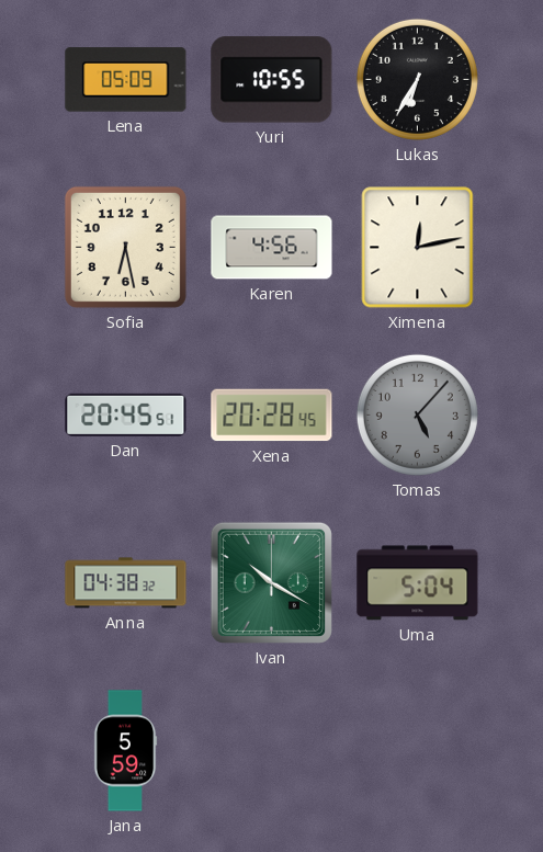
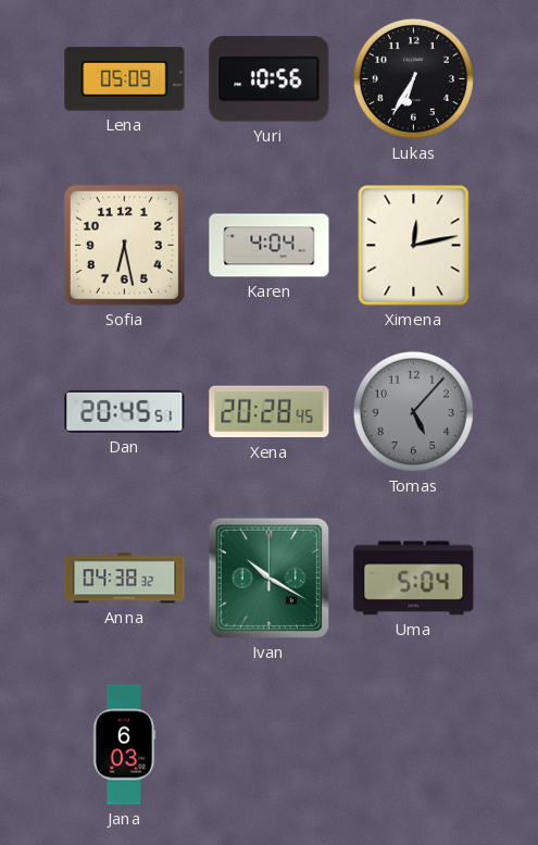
Yuri: 10:55 -> 10:56
Karen: 4:56 -> 4:04
Jana: 5:59 -> 6:03
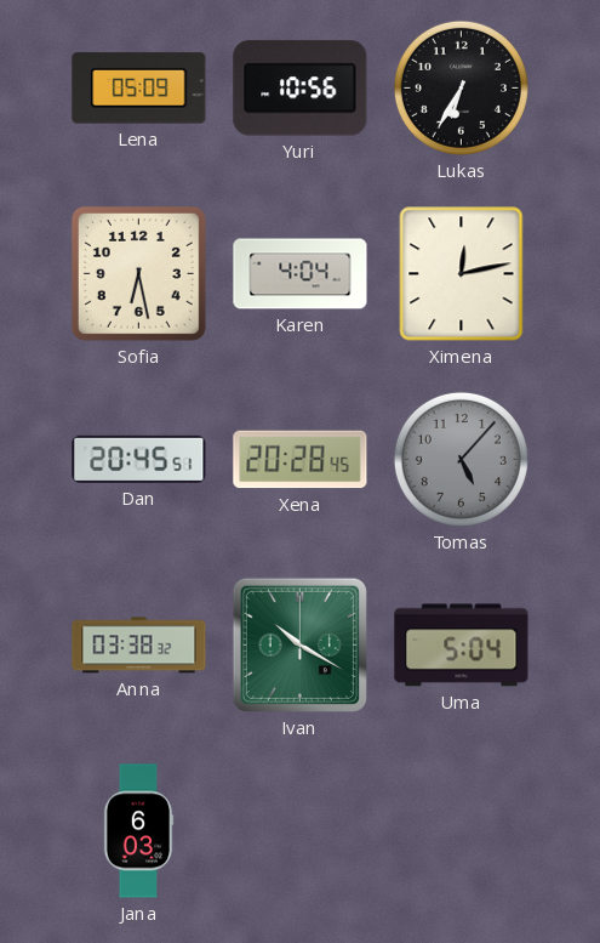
Anna: 04:38 -> 03:38
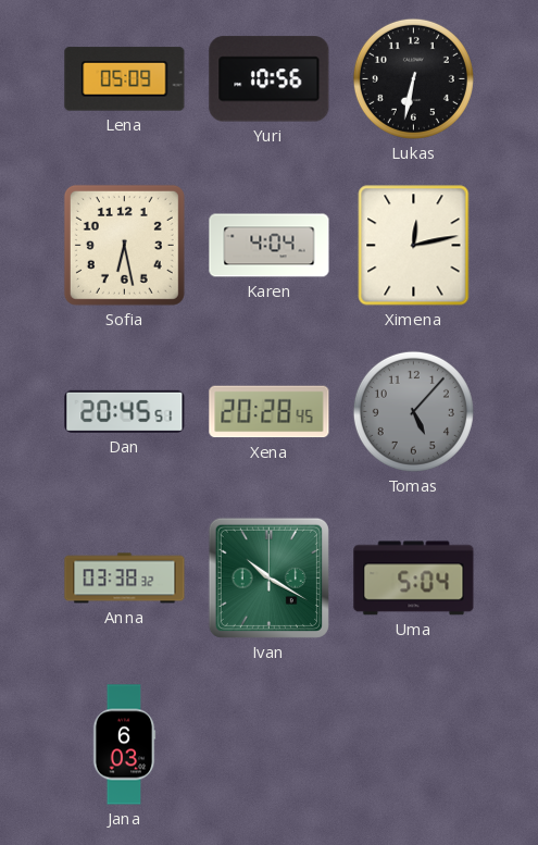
Lukas: 6:35 -> 6:32
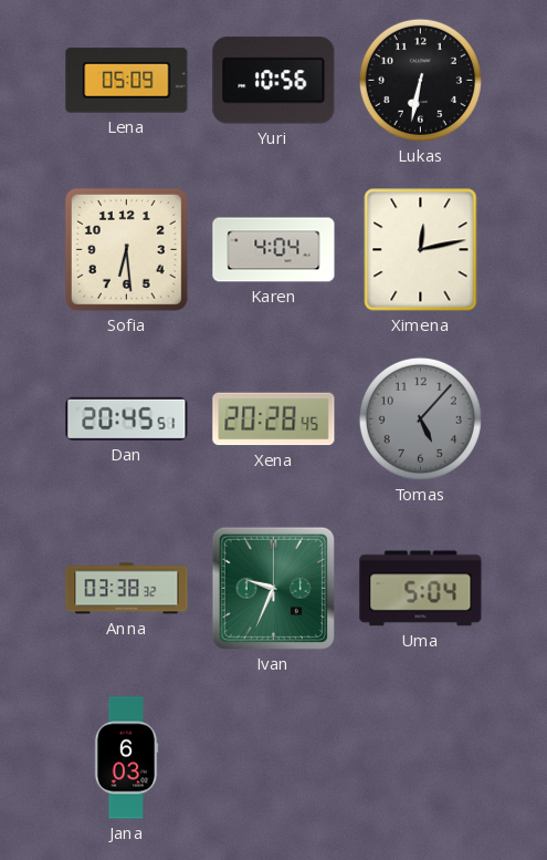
Sofia: 6:28 -> 6:29
Ivan: 10:20 -> 9:34
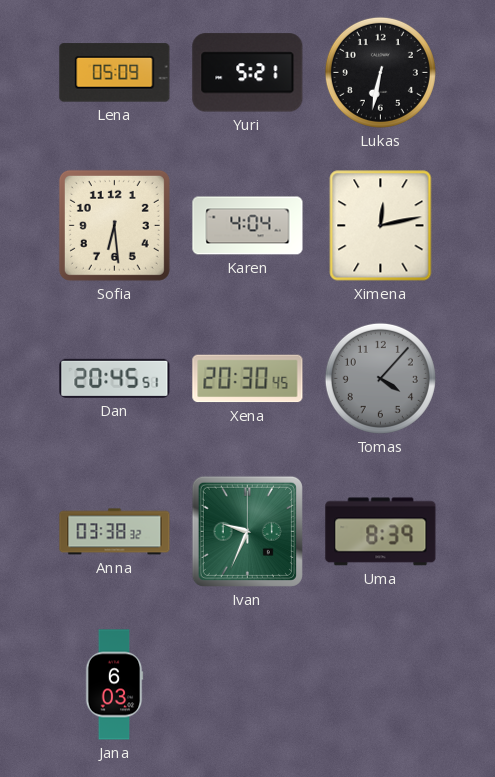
Yuri: 10:56 -> 5:21
Xena: 20:28 -> 20:30
Tomas: 5:07 -> 4:07
Uma: 5:04 -> 8:39
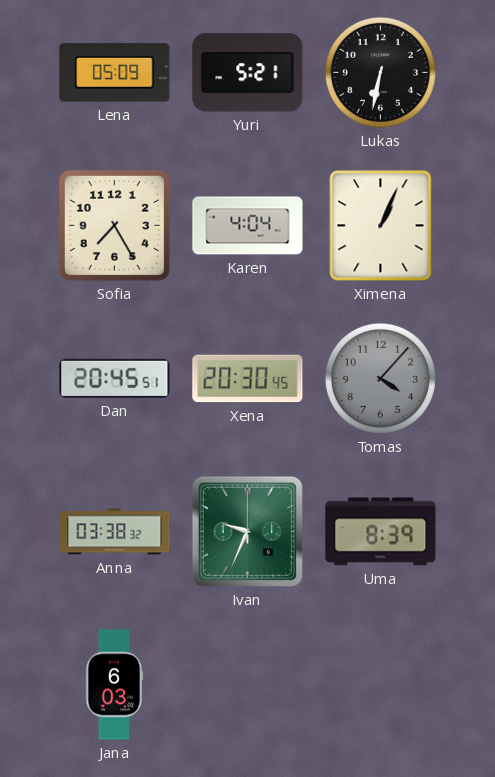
Sofia: 6:29 -> 7:25
Ximena: 12:13 -> 1:04
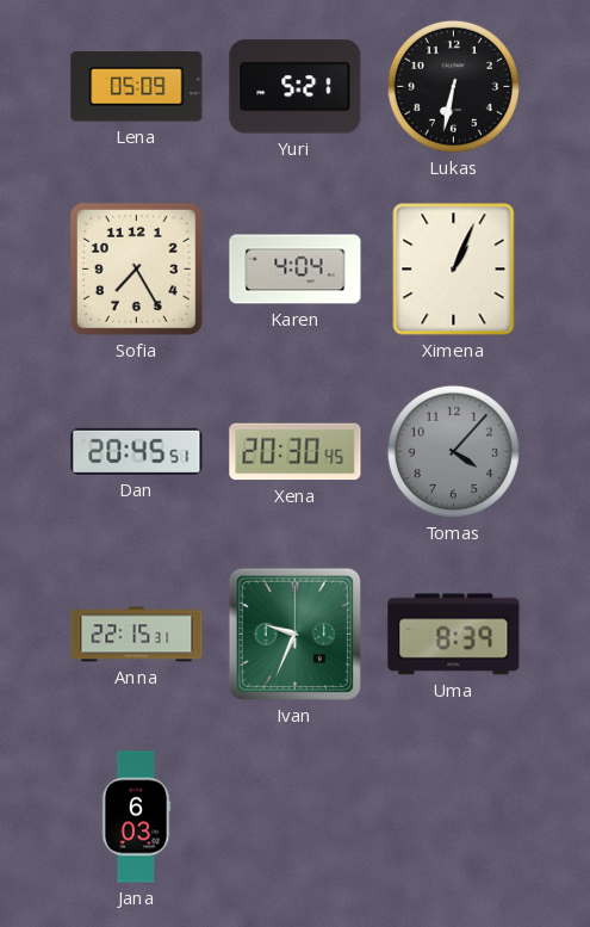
Anna: 03:38 -> 22:15
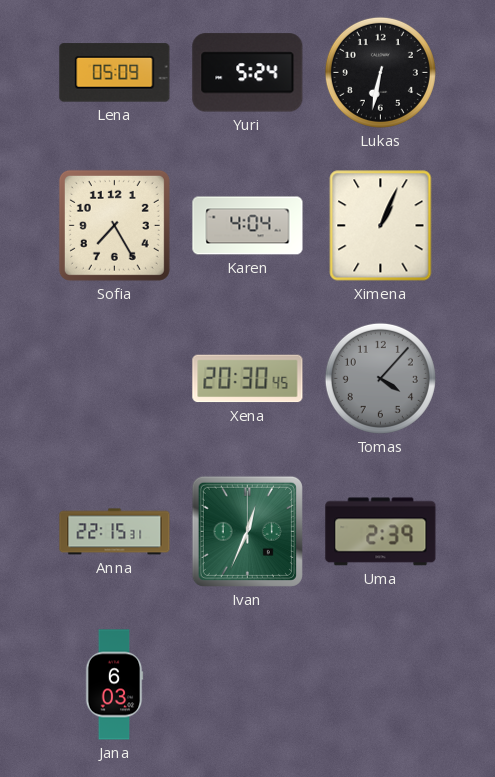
Yuri: 5:21 -> 5:24
Dan: 20:45 -> none
Ivan: 9:34 -> 12:34
Uma: 8:39 -> 2:39
